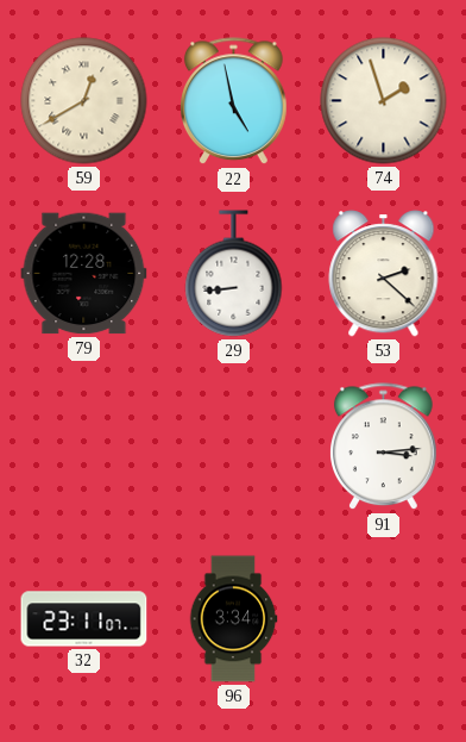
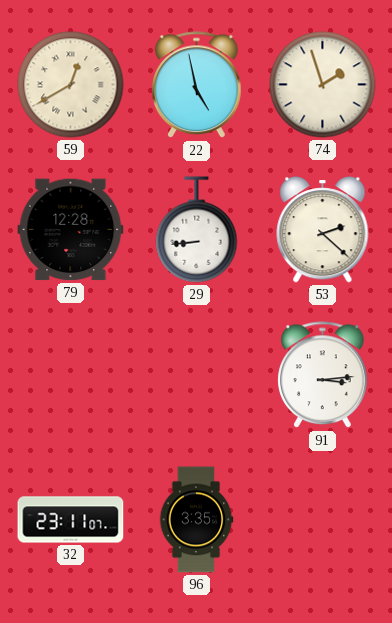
96: 3:34 -> 3:35
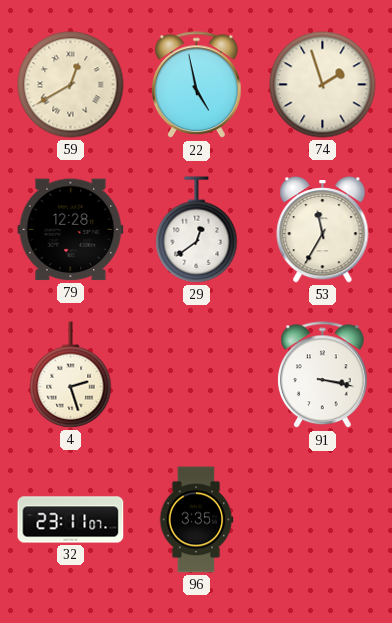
29: 8:44 -> 12:39
53: 2:22 -> 11:35
4: none -> 2:27
91: 3:14 -> 3:17
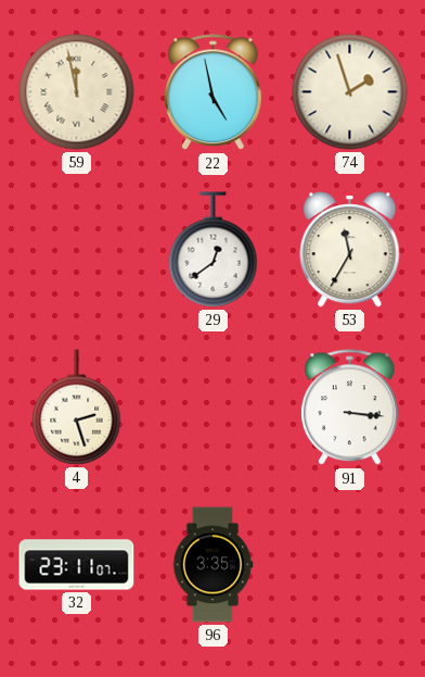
59: 12:40 -> 11:58
79: 12:28 -> none
91: 3:17 -> 3:16
